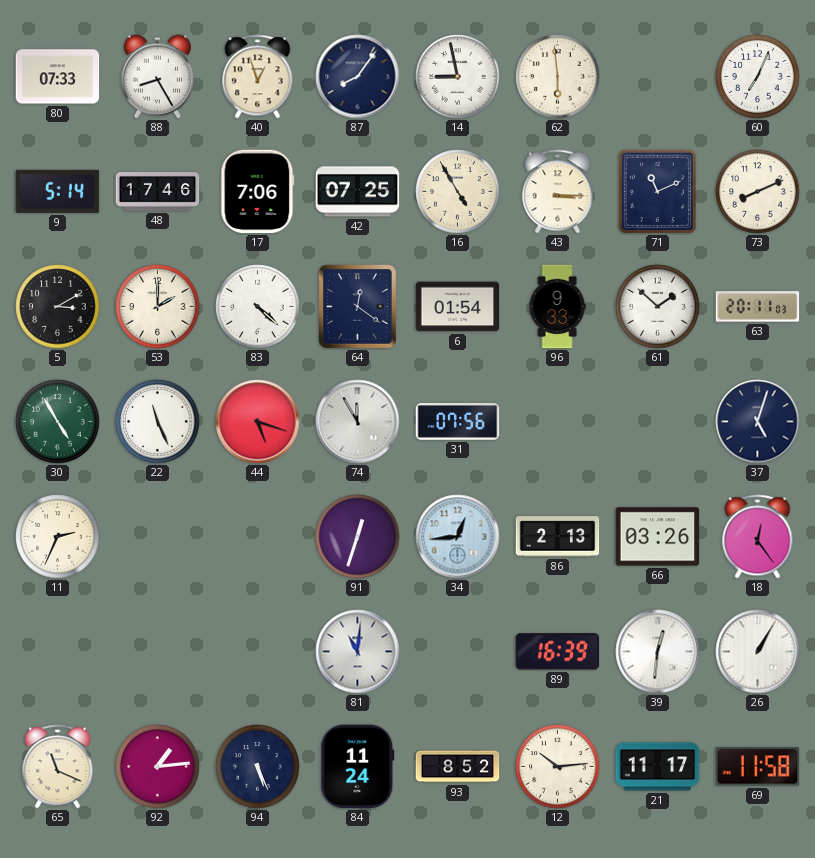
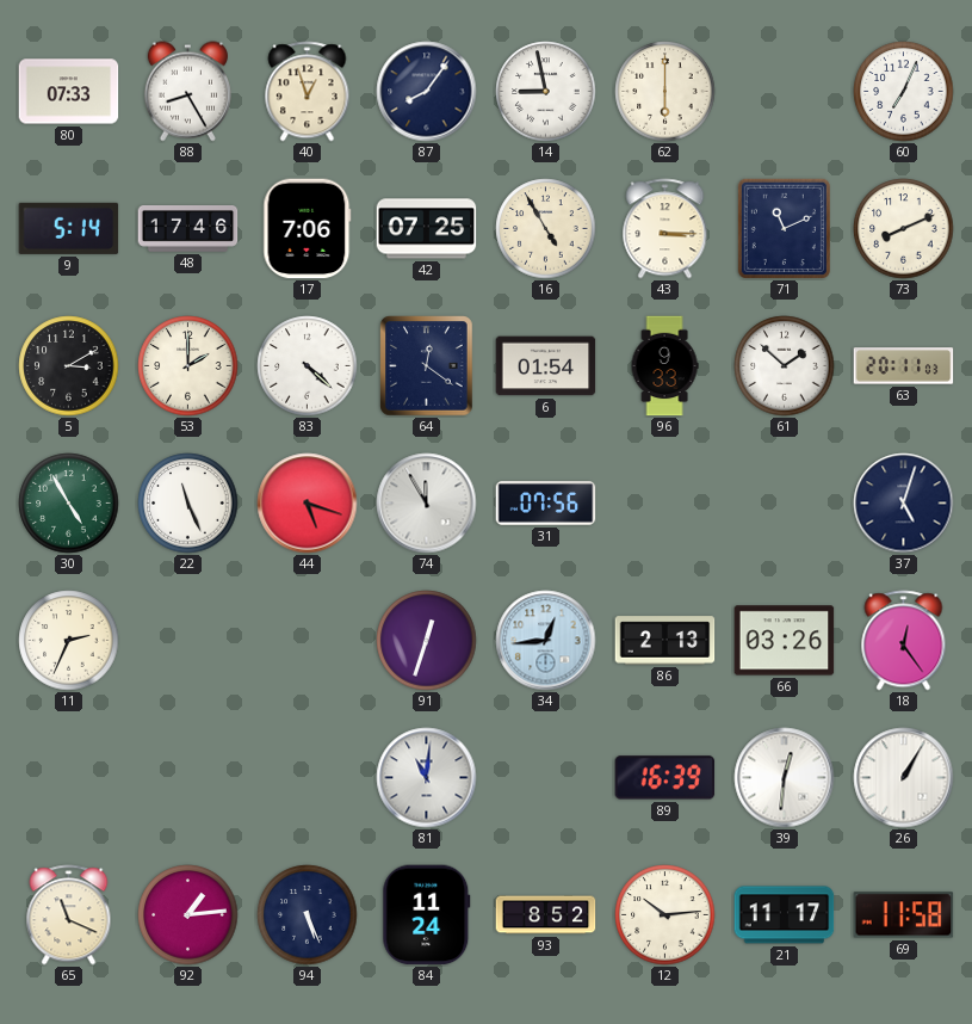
62: 5:59 -> 6:00
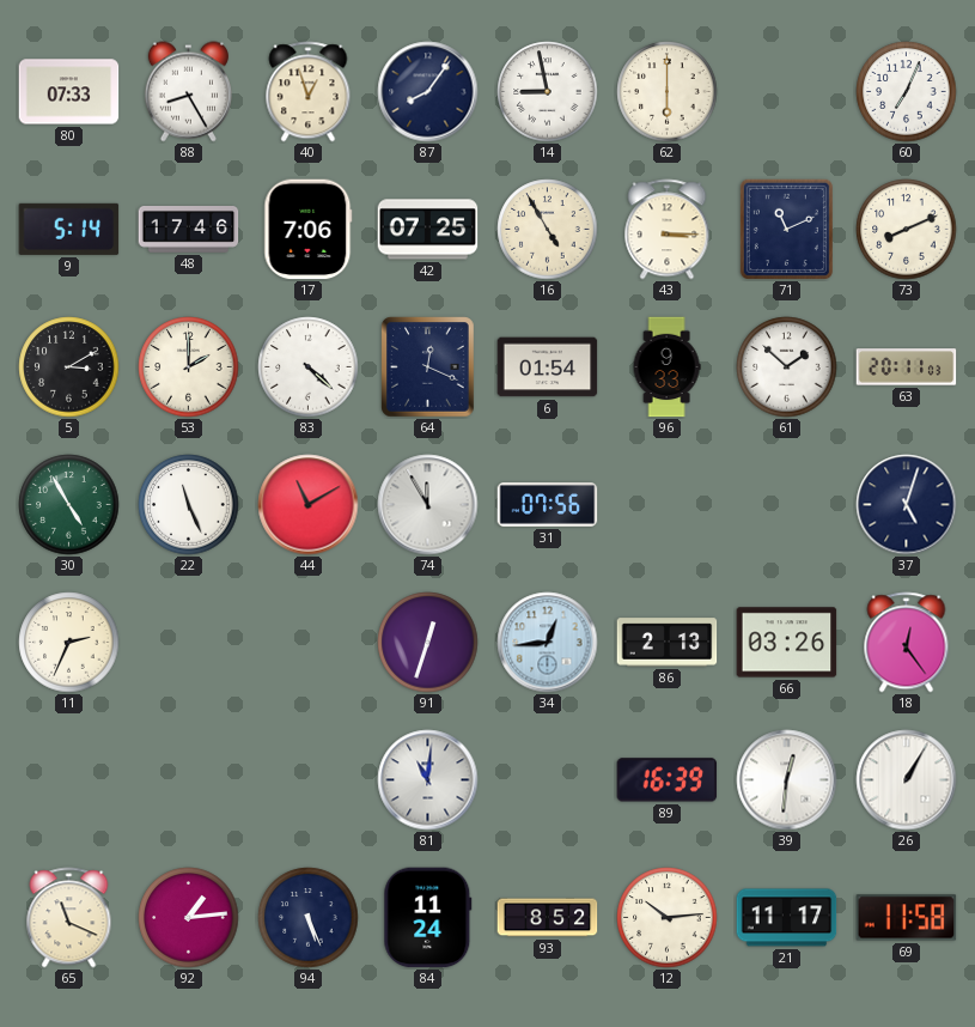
64: 12:21 -> 12:19
44: 5:18 -> 11:10
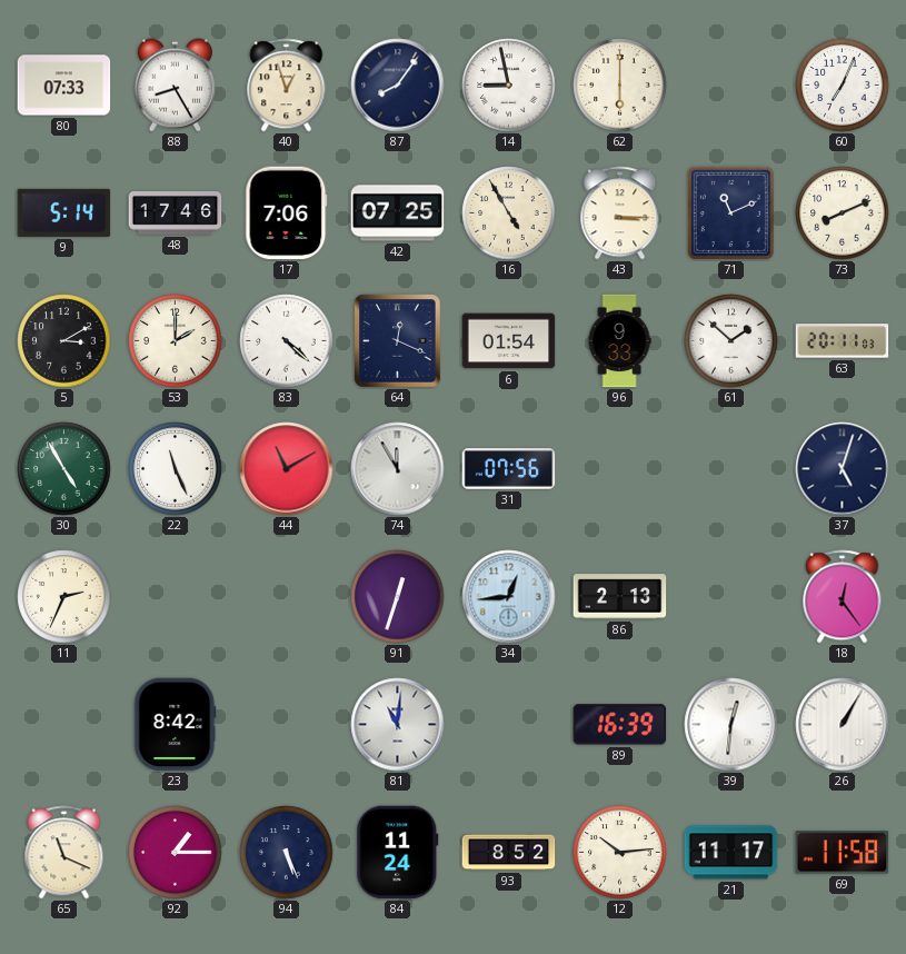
66: 03:26 -> none
23: none -> 8:42
92: 1:14 -> 1:15
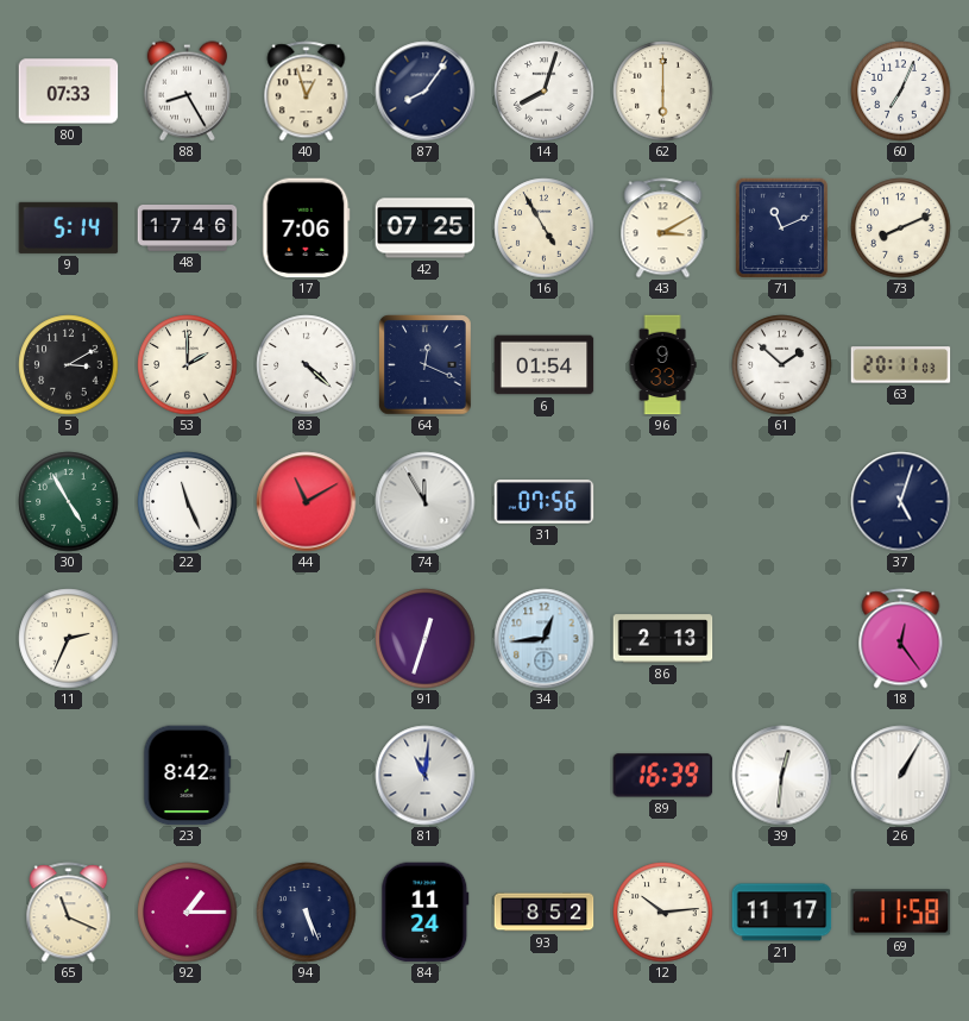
14: 8:58 -> 8:03
43: 3:15 -> 3:10
